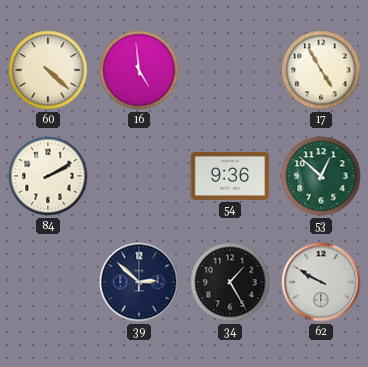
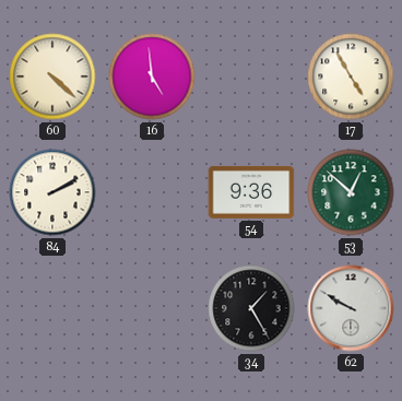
39: 2:52 -> none
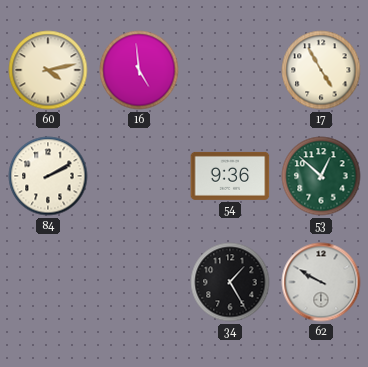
60: 4:22 -> 4:13
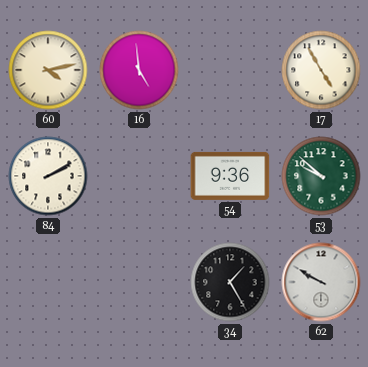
53: 12:52 -> 9:52
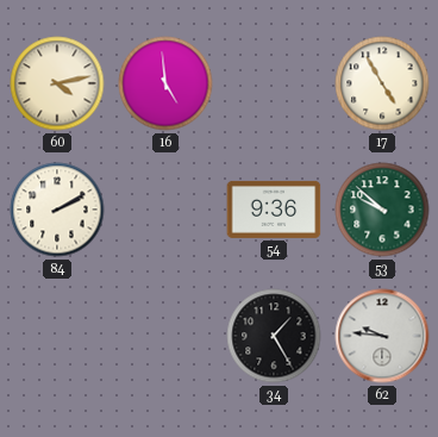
62: 9:50 -> 9:46
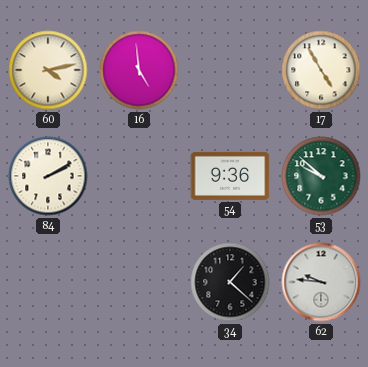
34: 1:25 -> 1:22
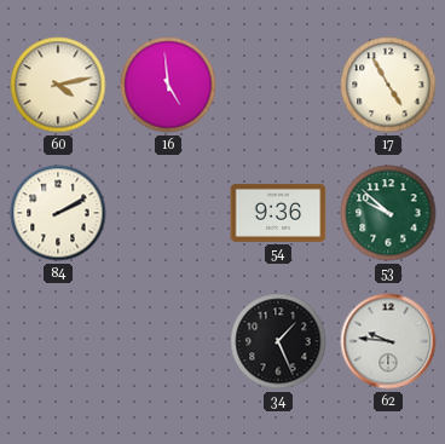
34: 1:22 -> 1:26
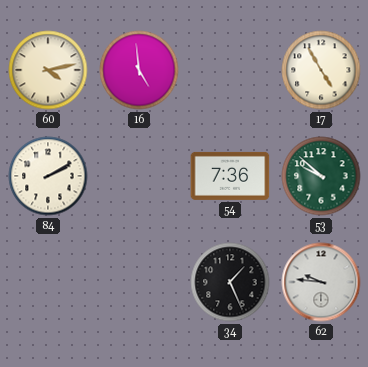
54: 9:36 -> 7:36
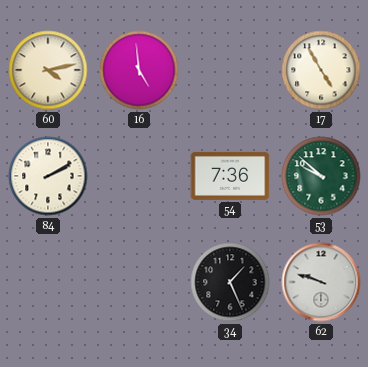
62: 9:46 -> 9:48
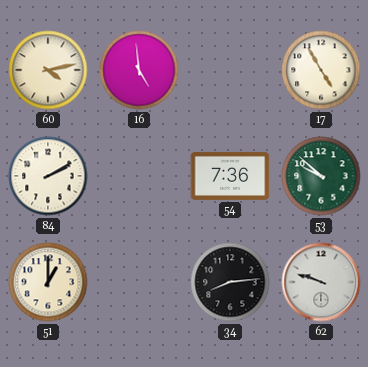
51: none -> 1:00
34: 1:26 -> 8:14
